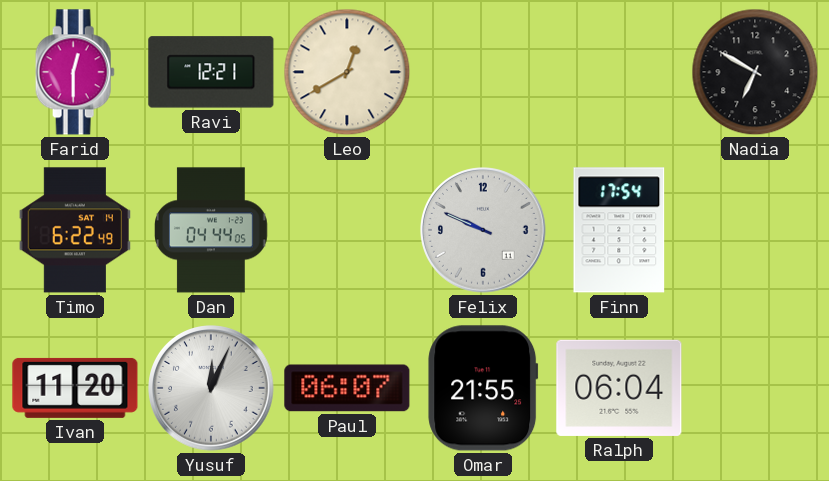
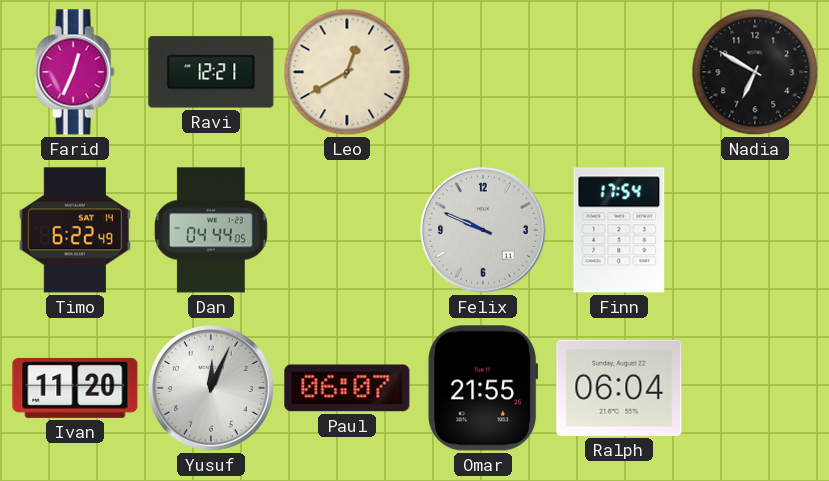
Farid: 12:30 -> 12:34
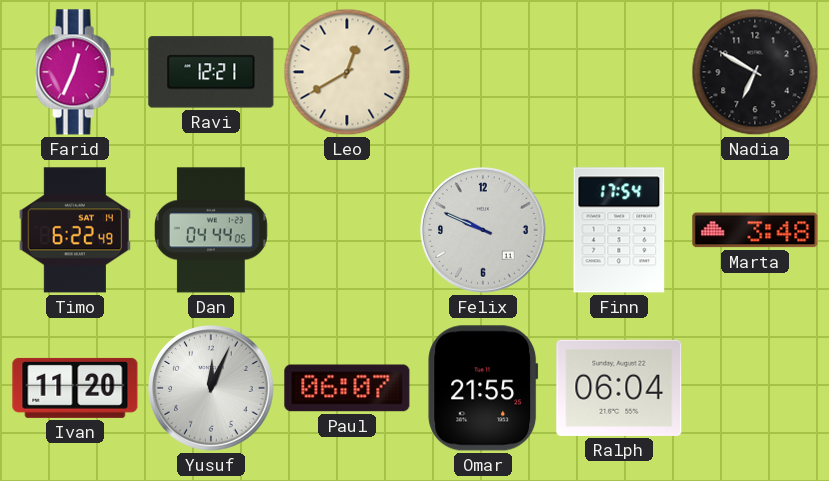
Marta: none -> 3:48
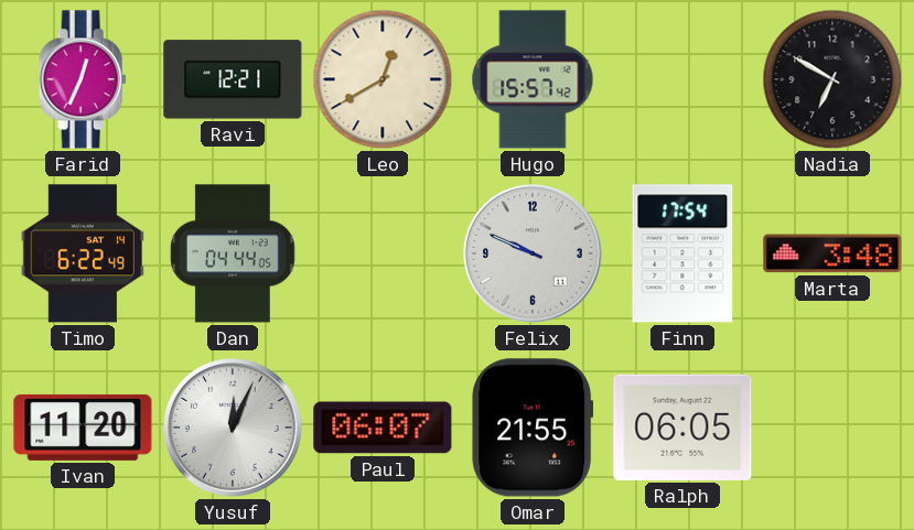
Hugo: none -> 15:57
Ralph: 06:04 -> 06:05
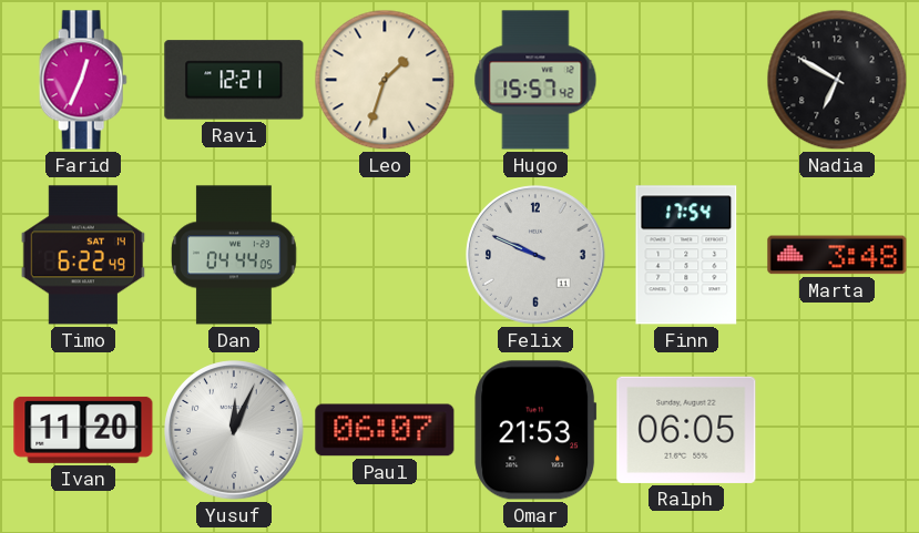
Leo: 12:40 -> 1:33
Omar: 21:55 -> 21:53
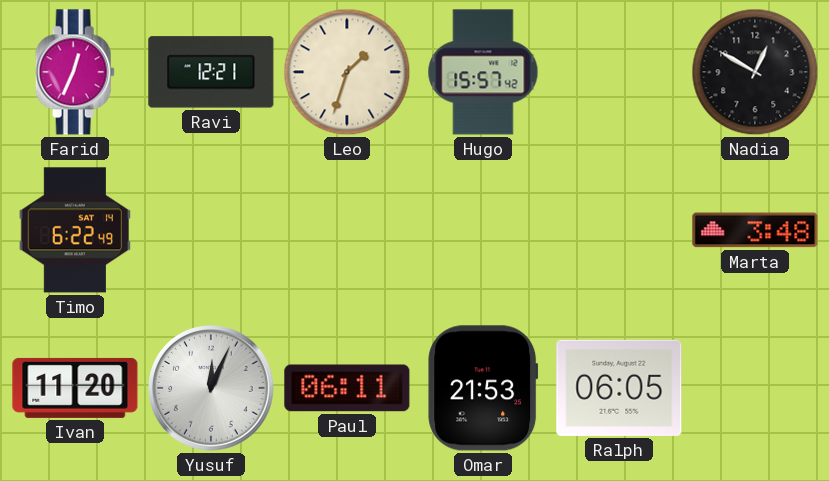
Nadia: 6:50 -> 12:50
Dan: 04:44 -> none
Felix: 9:49 -> none
Finn: 17:54 -> none
Paul: 06:07 -> 06:11
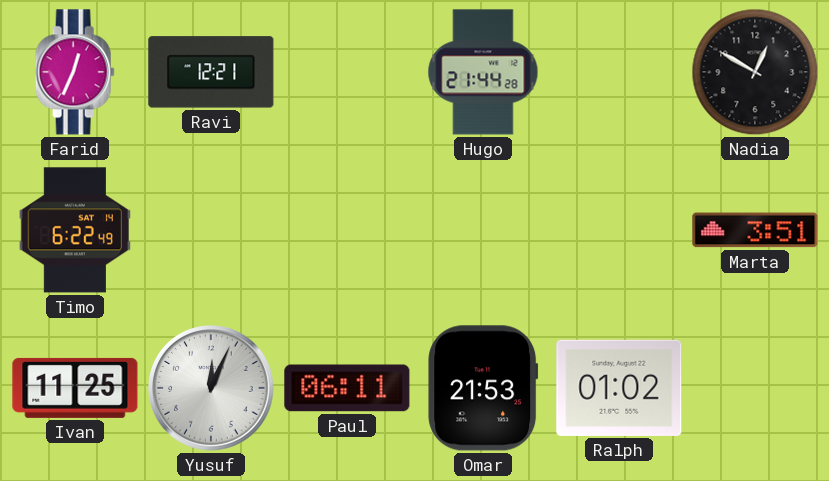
Leo: 1:33 -> none
Hugo: 15:57 -> 21:44
Marta: 3:48 -> 3:51
Ivan: 11:20 -> 11:25
Ralph: 06:05 -> 01:02
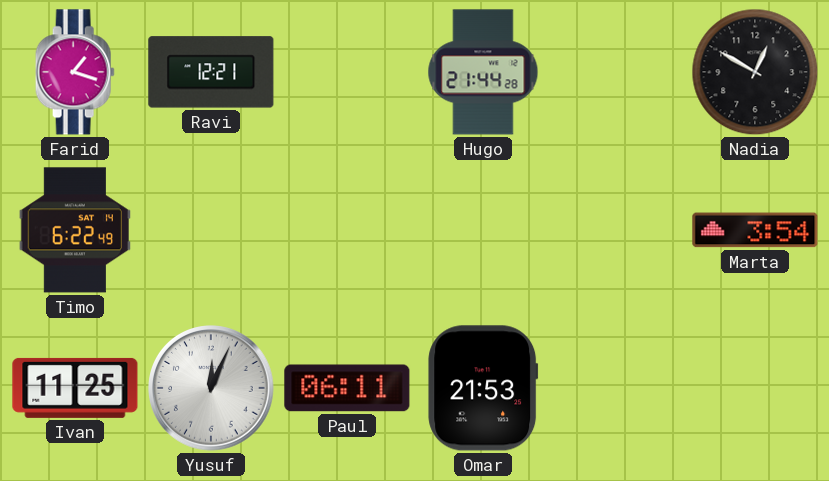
Farid: 12:34 -> 1:18
Marta: 3:51 -> 3:54
Ralph: 01:02 -> none
